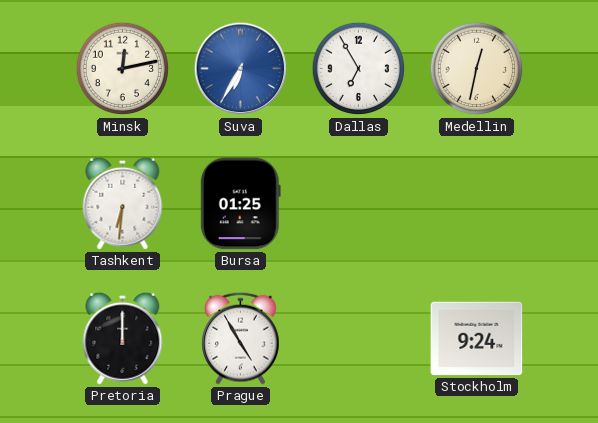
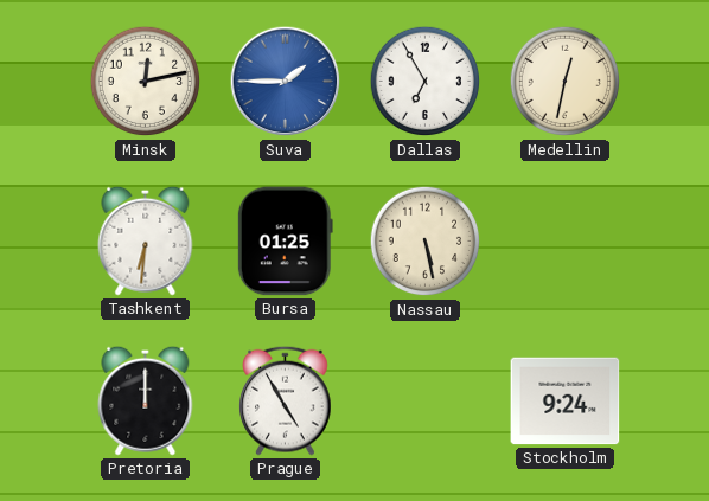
Suva: 6:35 -> 1:45
Nassau: none -> 5:28
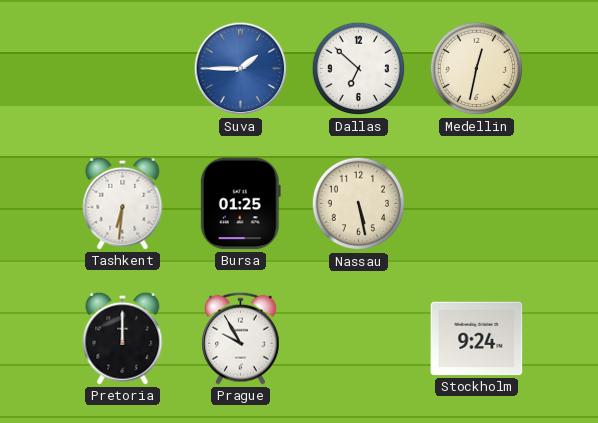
Minsk: 12:13 -> none
Dallas: 6:55 -> 6:52
Prague: 4:55 -> 9:55
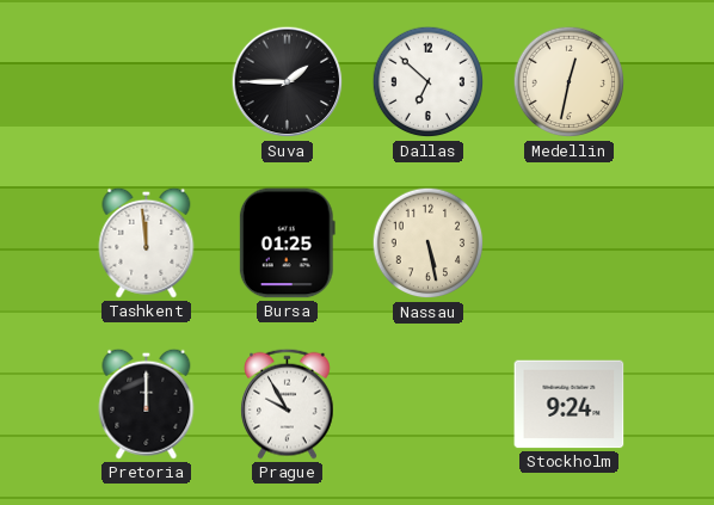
Suva dial: blue -> black
Tashkent: 6:31 -> 11:59
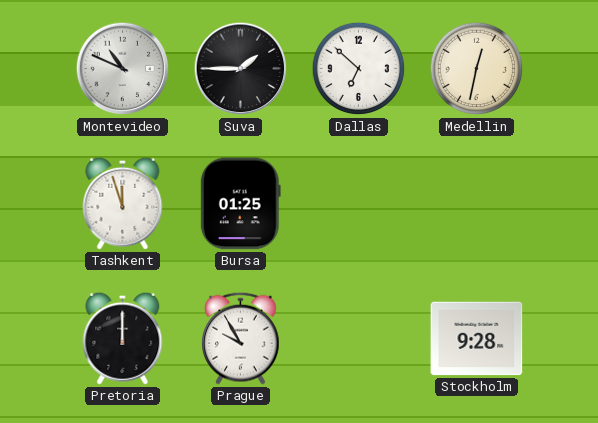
Montevideo: none -> 10:49
Tashkent: 11:59 -> 11:57
Nassau: 5:28 -> none
Stockholm: 9:24 -> 9:28
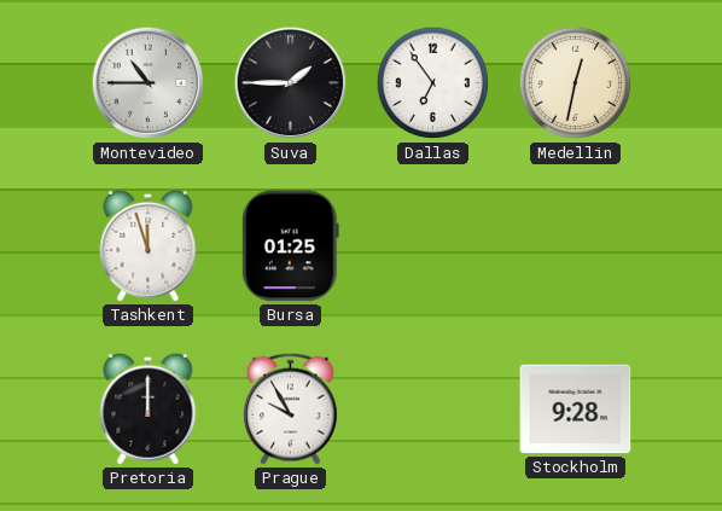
Montevideo: 10:49 -> 10:45
Dallas: 6:52 -> 6:54
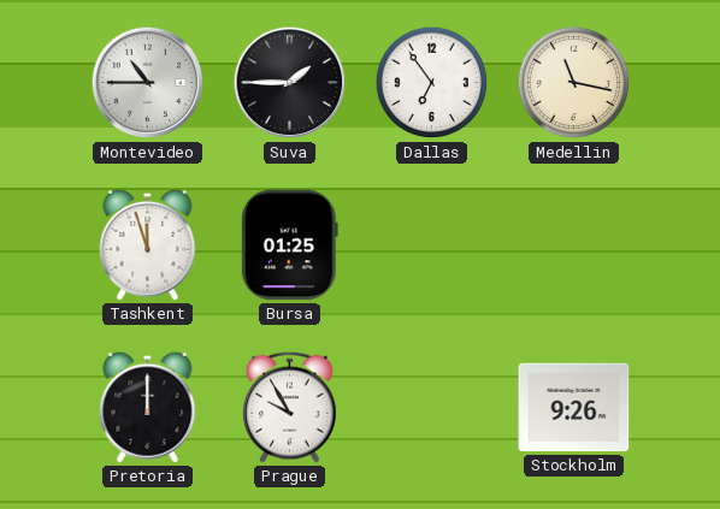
Medellin: 12:32 -> 11:17
Stockholm: 9:28 -> 9:26
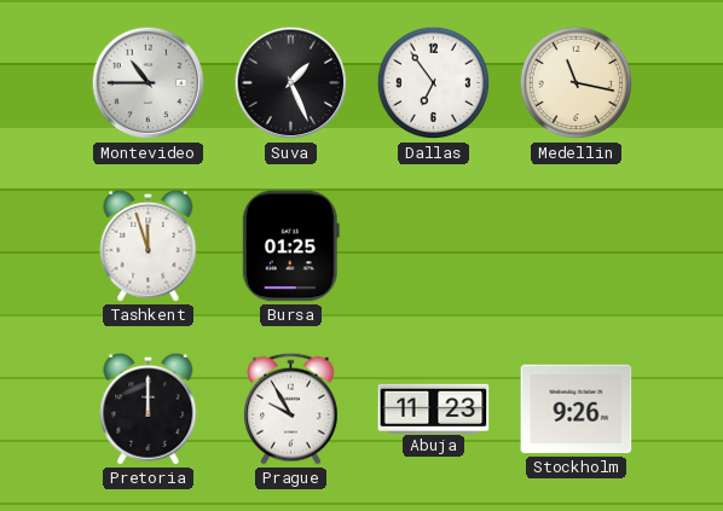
Suva: 1:45 -> 1:26
Abuja: none -> 11:23
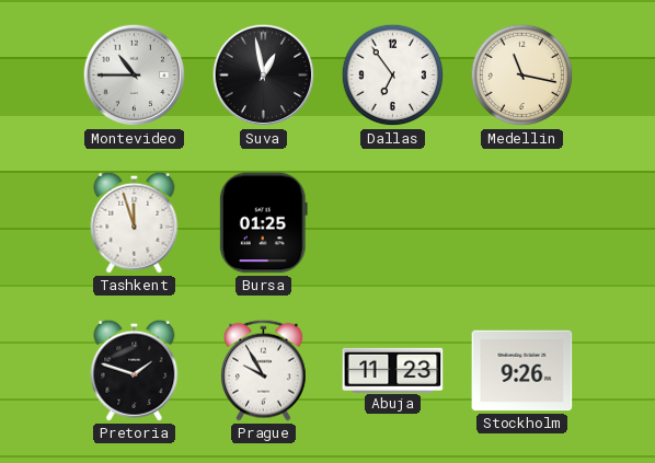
Suva: 1:26 -> 12:58
Pretoria: 12:00 -> 1:48
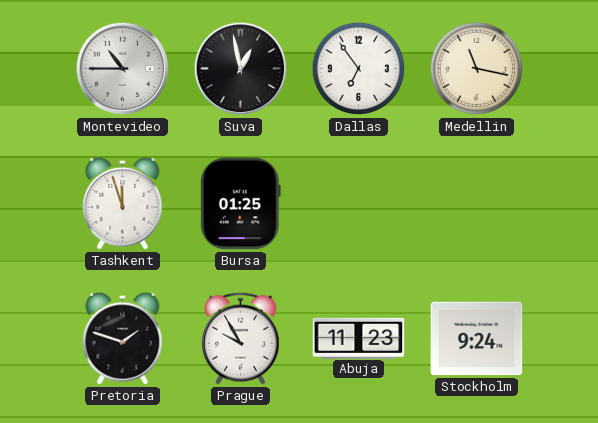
Stockholm: 9:26 -> 9:24
